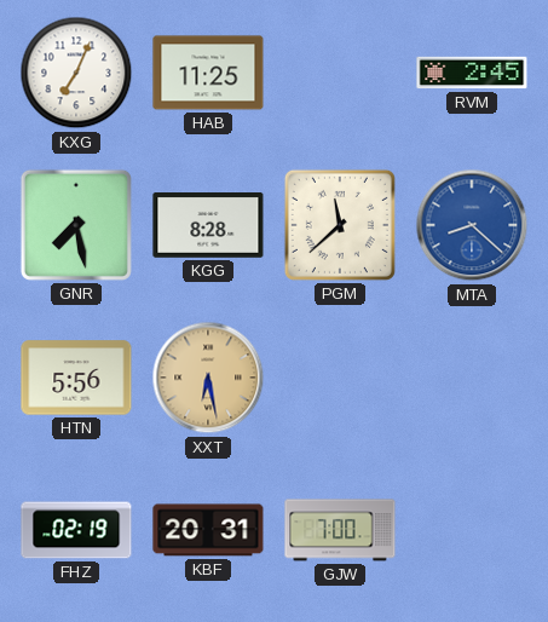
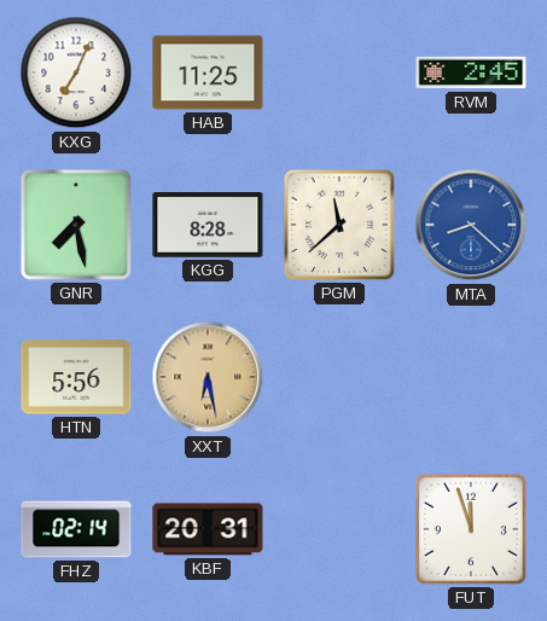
FHZ: 02:19 -> 02:14
GJW: 7:00 -> none
FUT: none -> 11:57
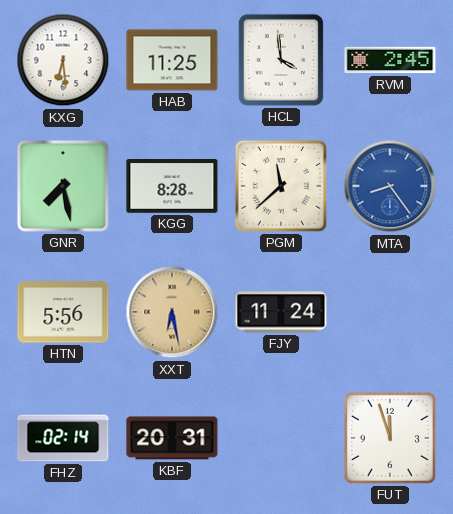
KXG: 7:04 -> 6:29
HCL: none -> 3:59
MTA: 8:22 -> 8:24
FJY: none -> 11:24
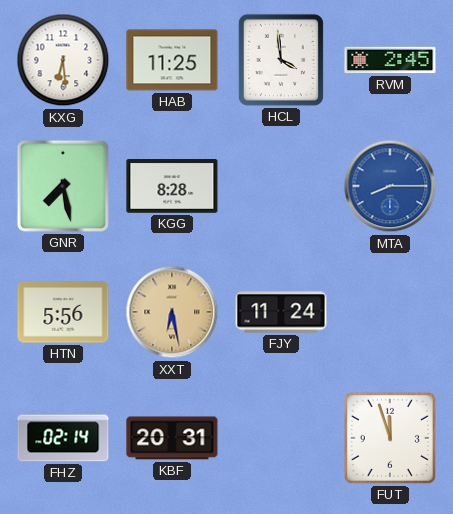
PGM: 11:38 -> none
MTA: 8:24 -> 8:15
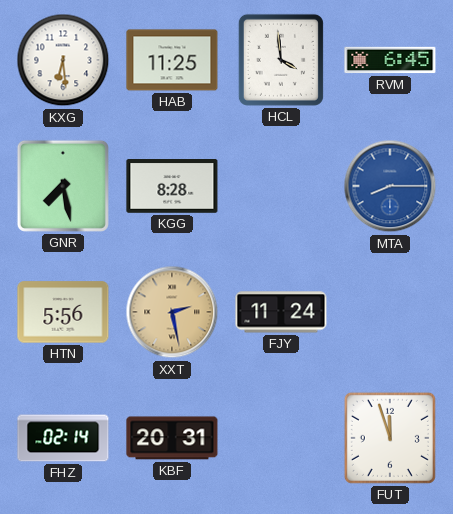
RVM: 2:45 -> 6:45
XXT: 6:28 -> 2:28
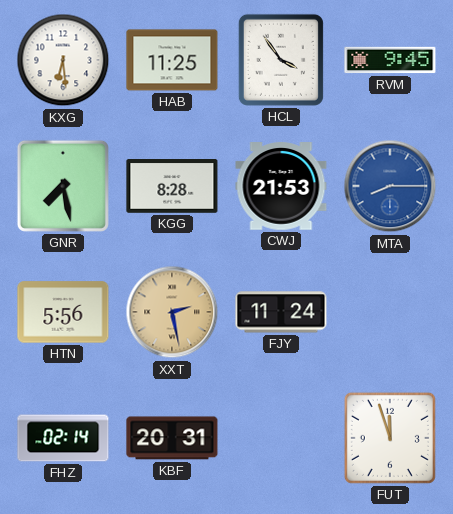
HCL: 3:59 -> 3:54
RVM: 6:45 -> 9:45
CWJ: none -> 21:53
